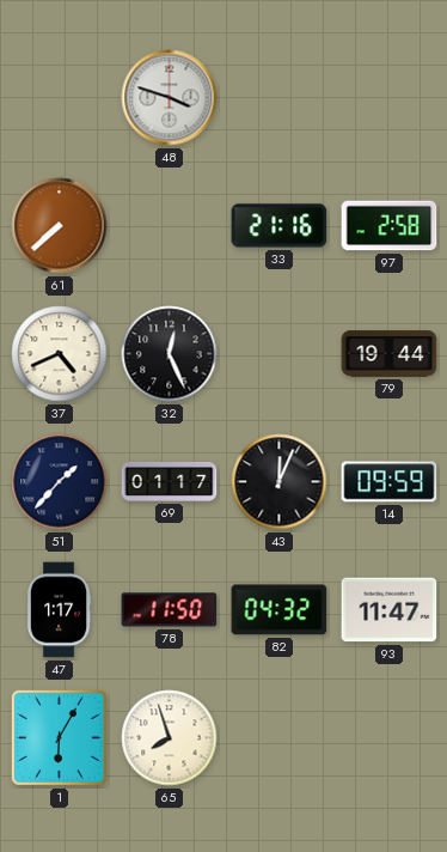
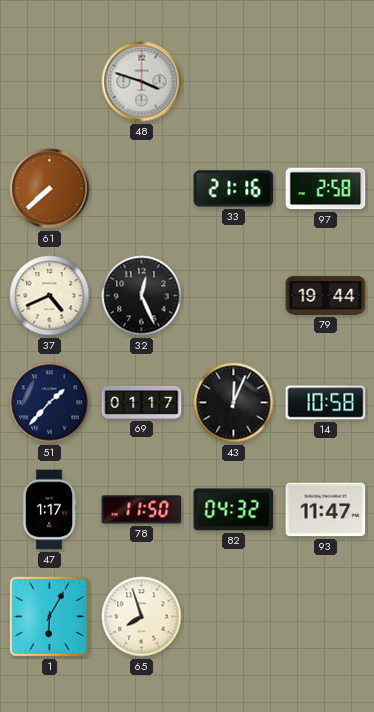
14: 09:59 -> 10:58
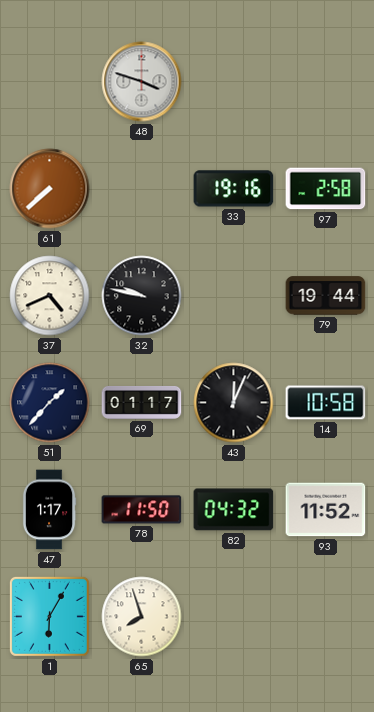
33: 21:16 -> 19:16
32: 12:26 -> 9:47
93: 11:47 -> 11:52
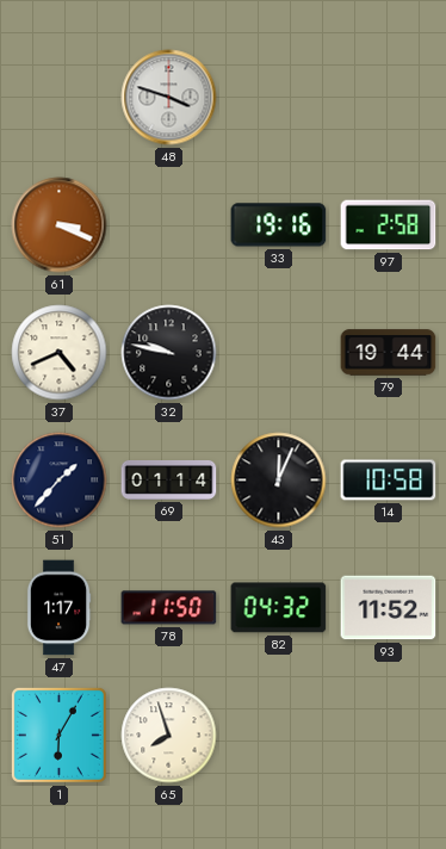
61: 7:38 -> 3:19
69: 01:17 -> 01:14
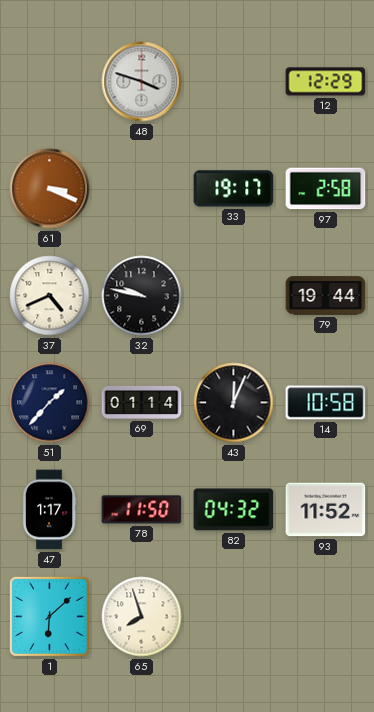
12: none -> 12:29
33: 19:16 -> 19:17
1: 6:05 -> 6:08
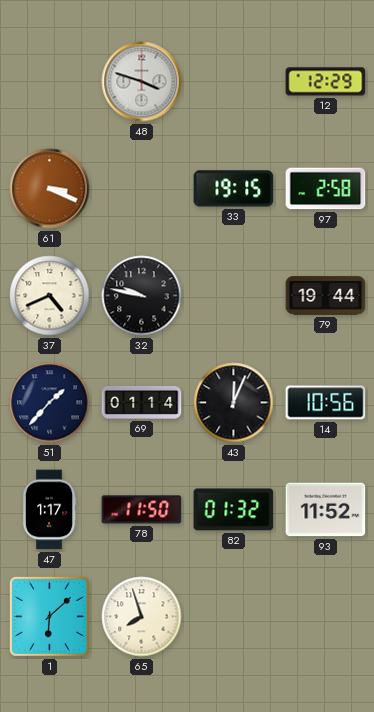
33: 19:17 -> 19:15
14: 10:58 -> 10:56
82: 04:32 -> 01:32
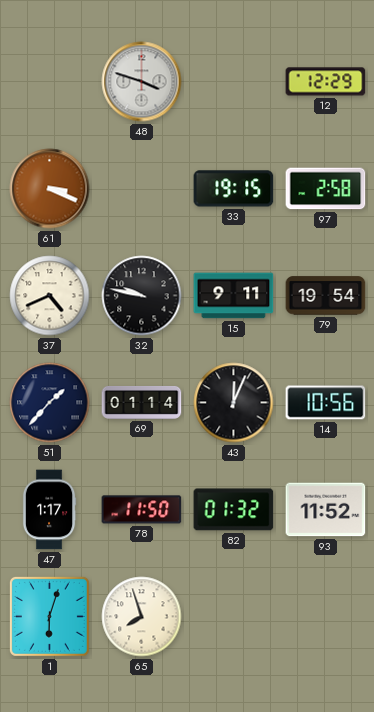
15: none -> 9:11
79: 19:44 -> 19:54
1: 6:08 -> 6:03
